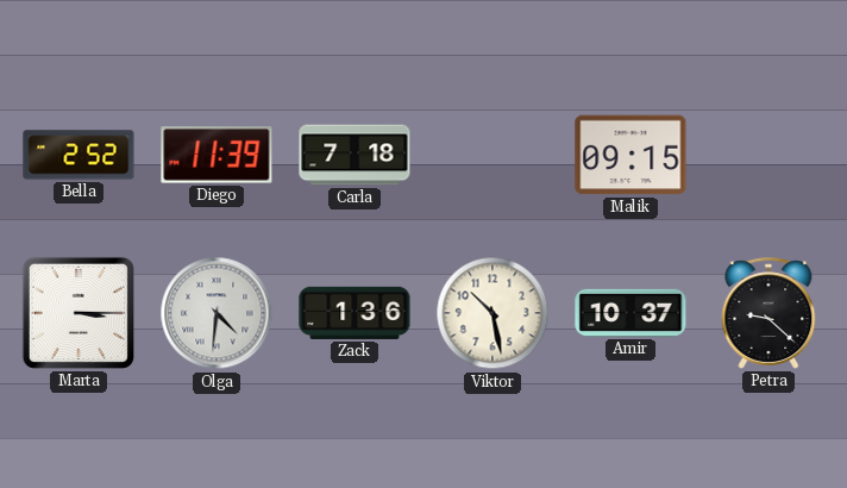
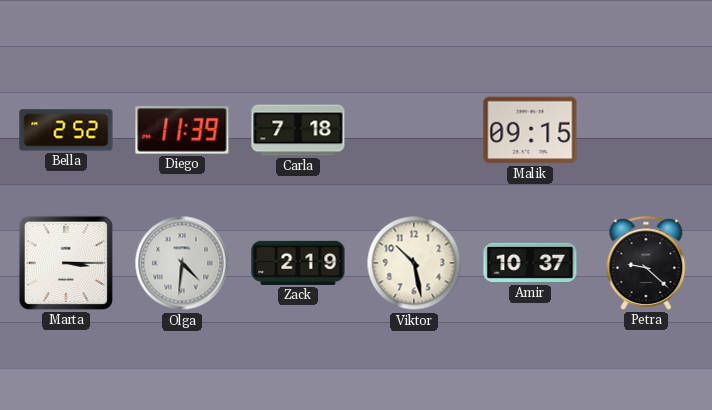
Zack: 1:36 -> 2:19
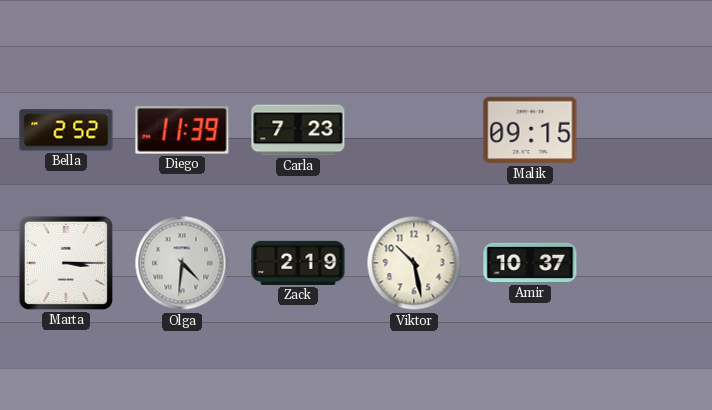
Carla: 7:18 -> 7:23
Petra: 9:22 -> none
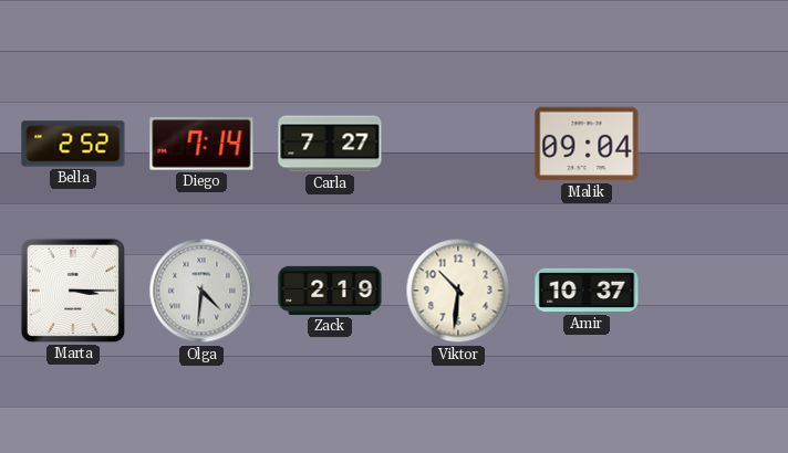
Diego: 11:39 -> 7:14
Carla: 7:23 -> 7:27
Malik: 09:15 -> 09:04
Viktor: 10:28 -> 10:31
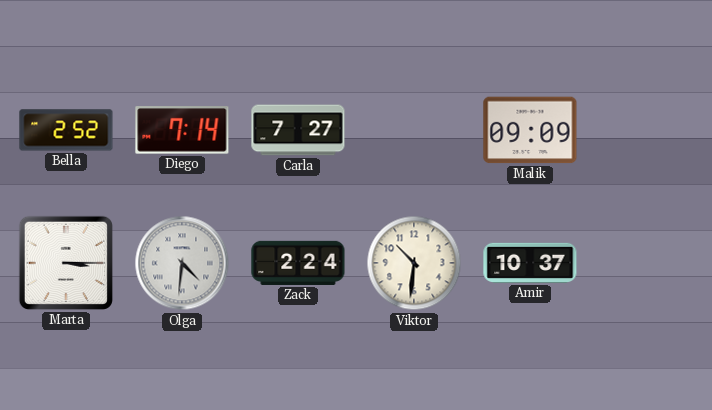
Malik: 09:04 -> 09:09
Zack: 2:19 -> 2:24
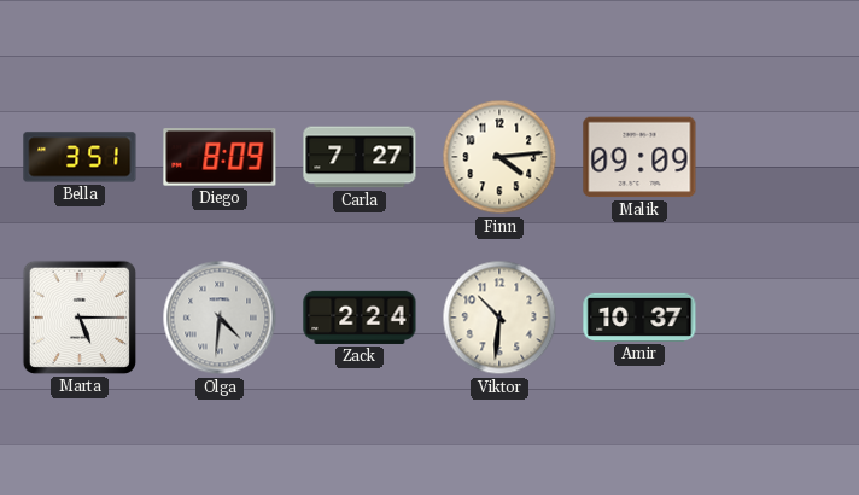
Bella: 2:52 -> 3:51
Diego: 7:14 -> 8:09
Finn: none -> 4:14
Marta: 3:15 -> 5:15
